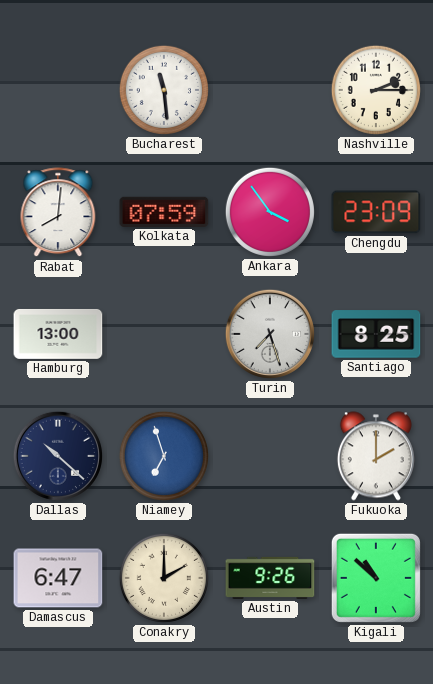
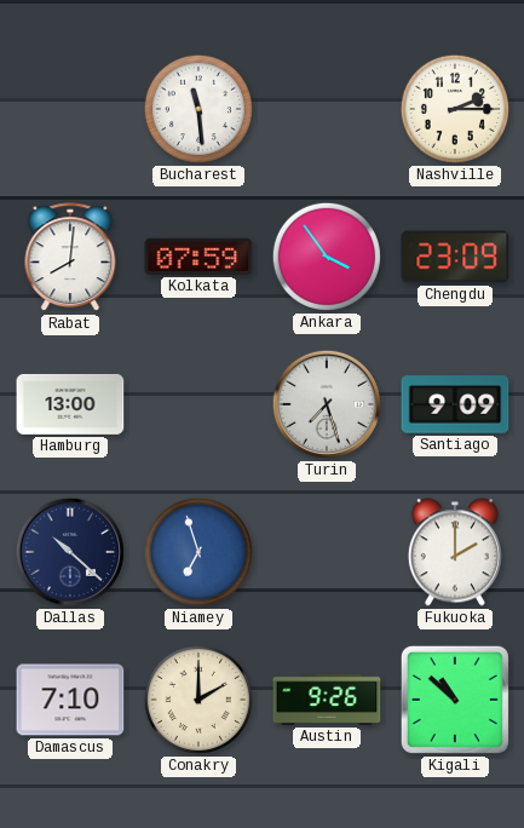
Santiago: 8:25 -> 9:09
Damascus: 6:47 -> 7:10
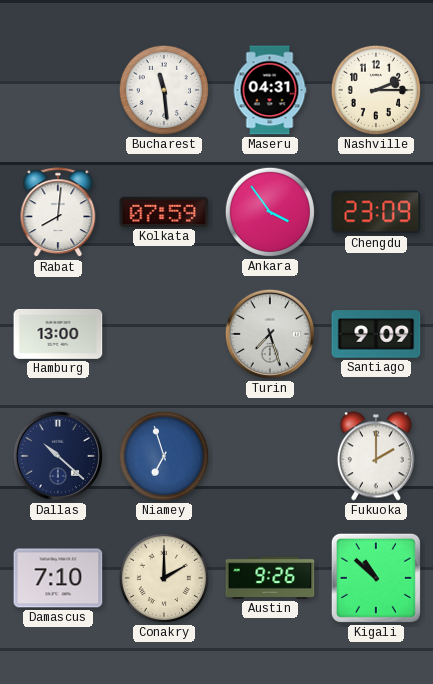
Maseru: none -> 04:31
